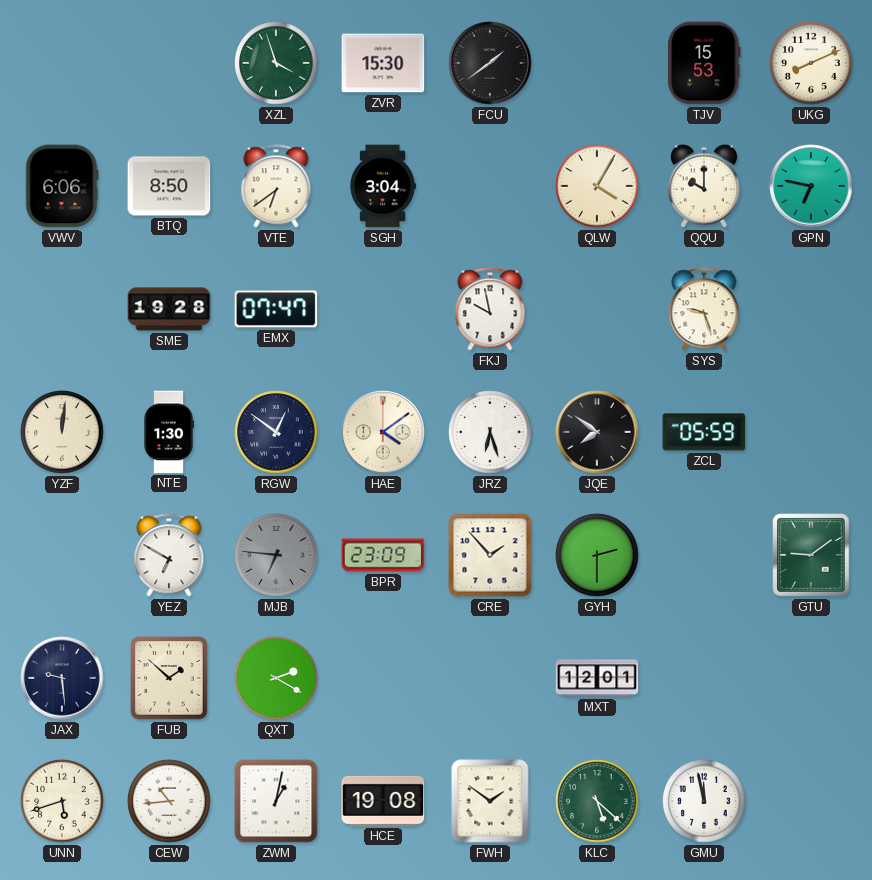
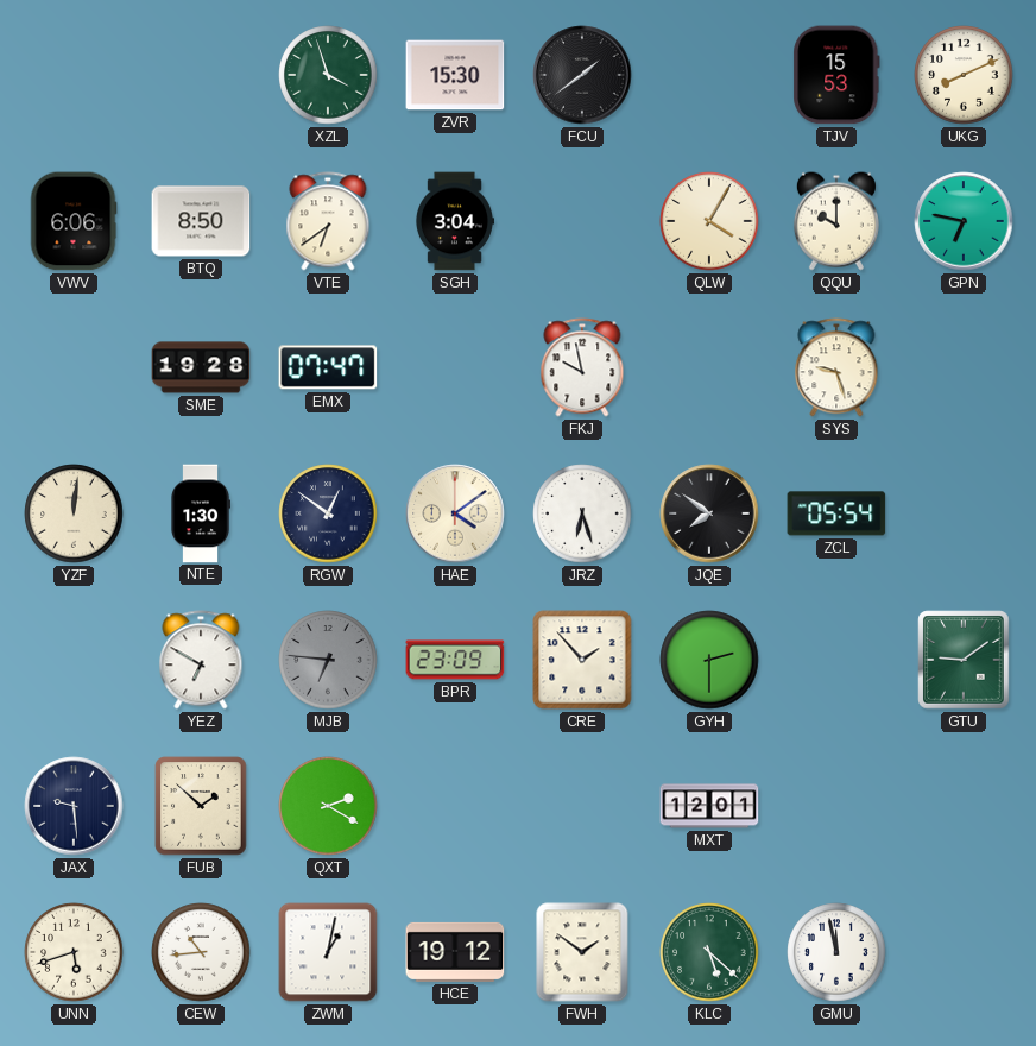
ZCL: 05:59 -> 05:54
HCE: 19:08 -> 19:12
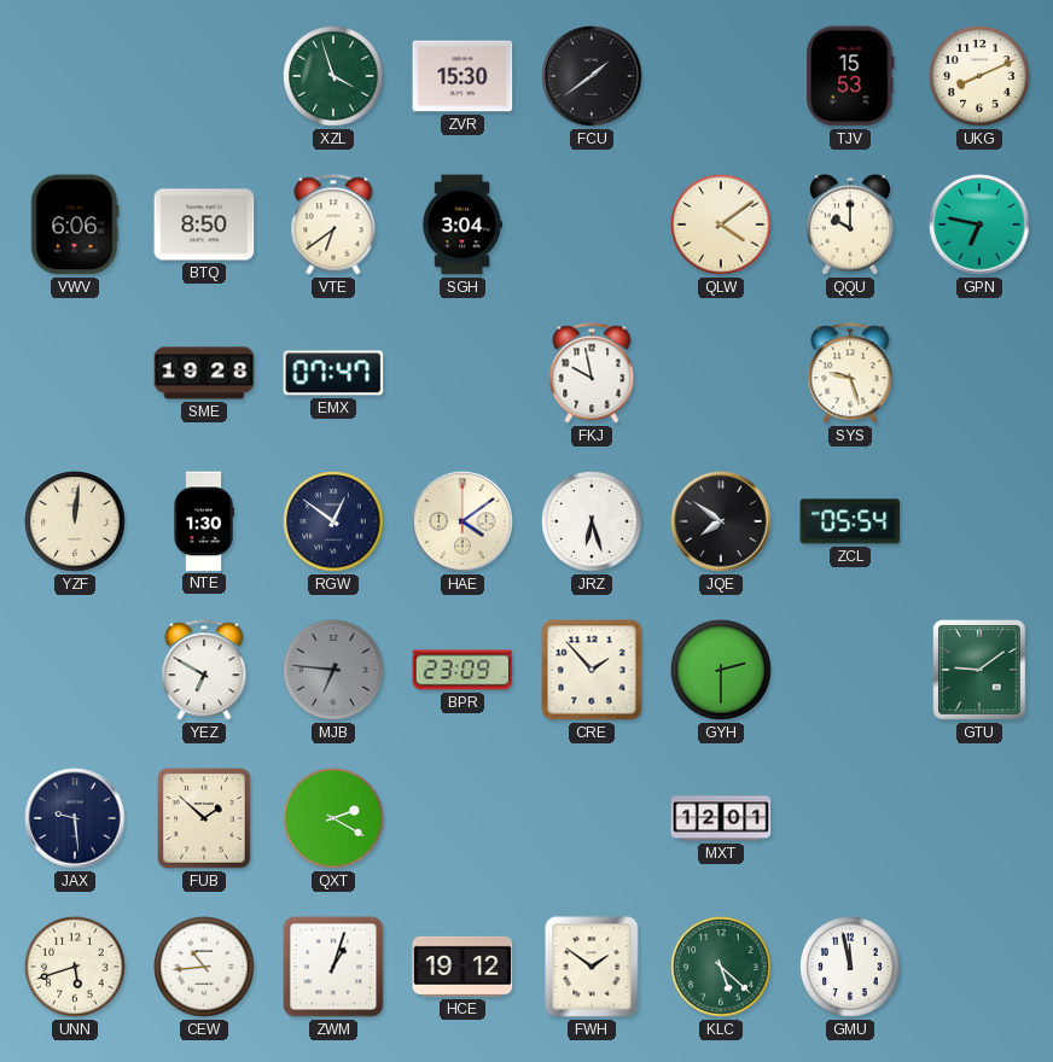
QLW: 4:05 -> 4:09
ZWM: 1:02 -> 1:03
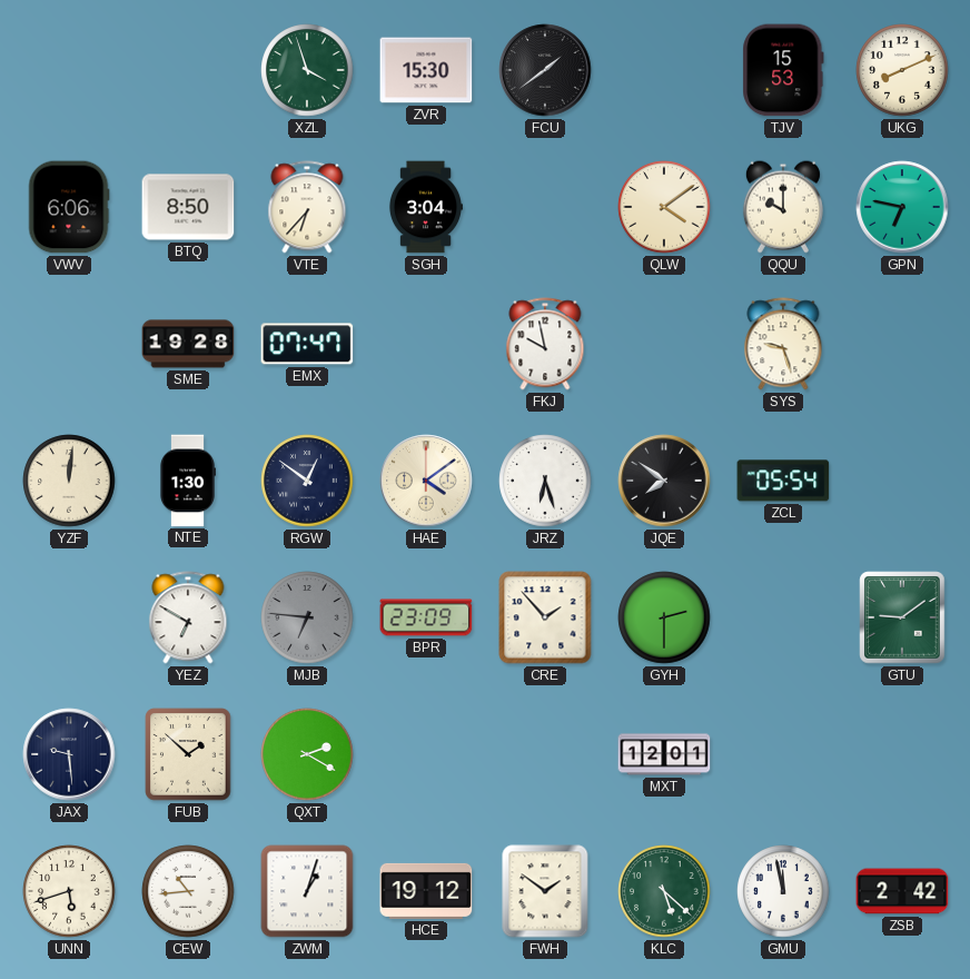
VTE: 6:39 -> 6:37
ZSB: none -> 2:42
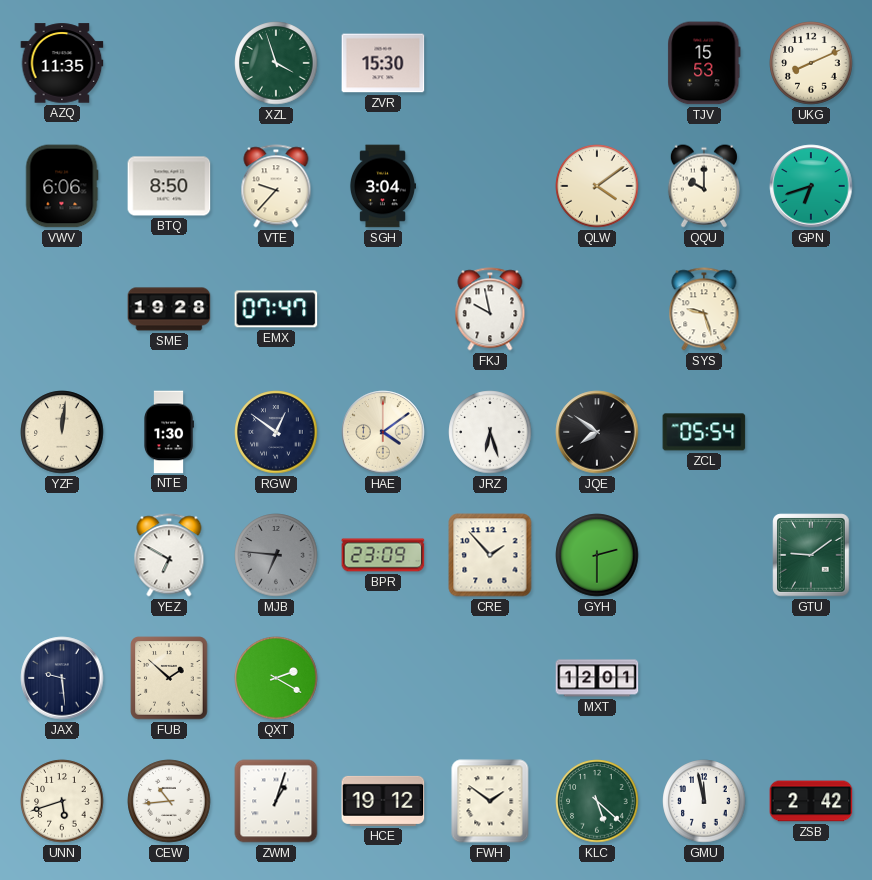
AZQ: none -> 11:35
FCU: 1:39 -> none
VTE: 6:37 -> 9:37
GPN: 6:47 -> 6:42
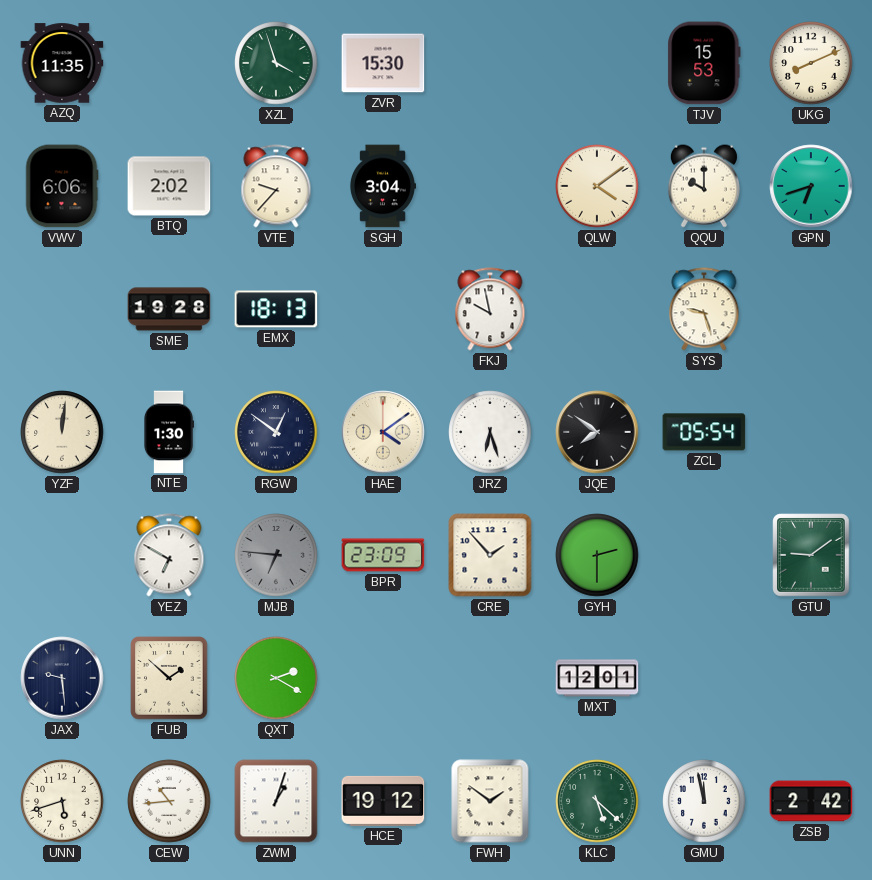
BTQ: 8:50 -> 2:02
EMX: 07:47 -> 18:13
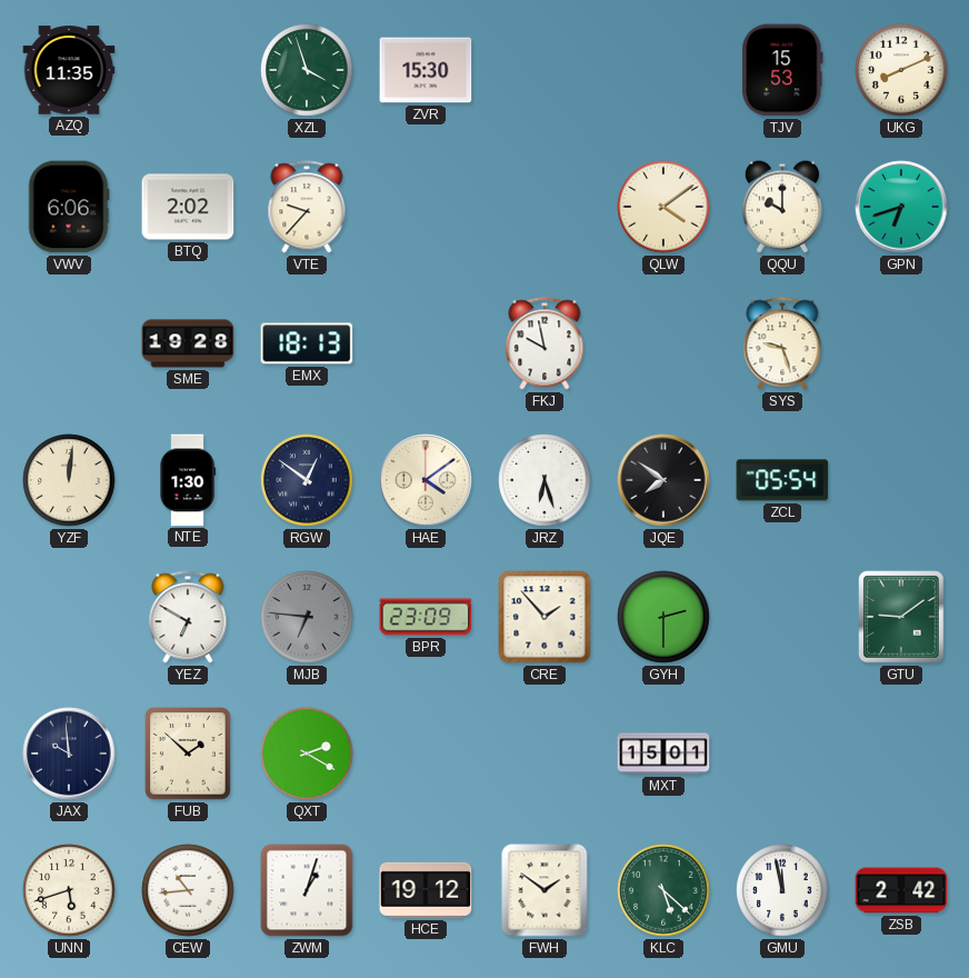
SGH: 3:04 -> none
JAX: 9:29 -> 9:59
MXT: 12:01 -> 15:01
